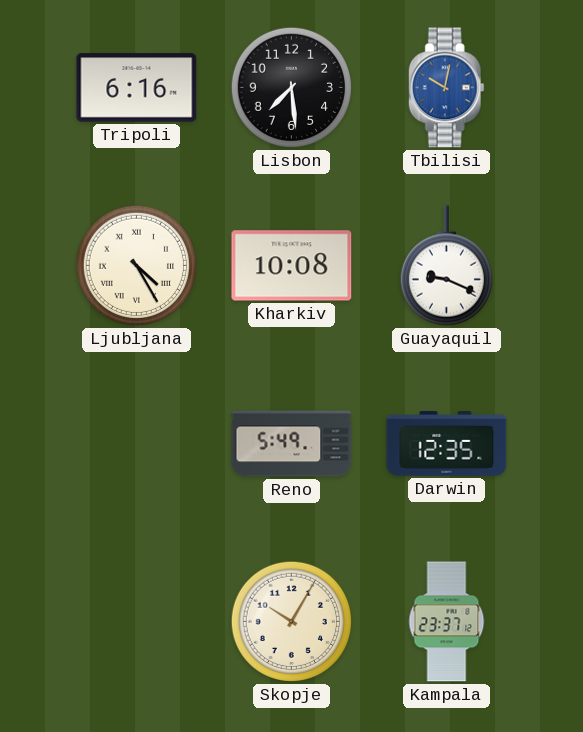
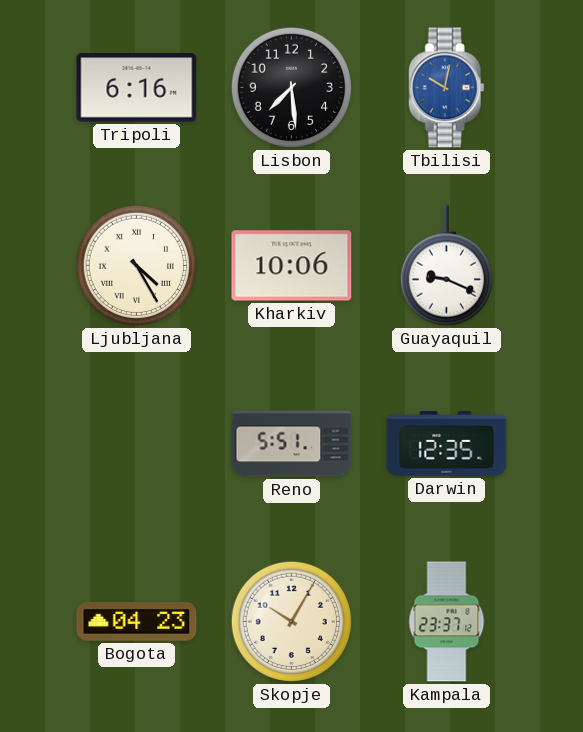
Kharkiv: 10:08 -> 10:06
Reno: 5:49 -> 5:51
Bogota: none -> 04:23
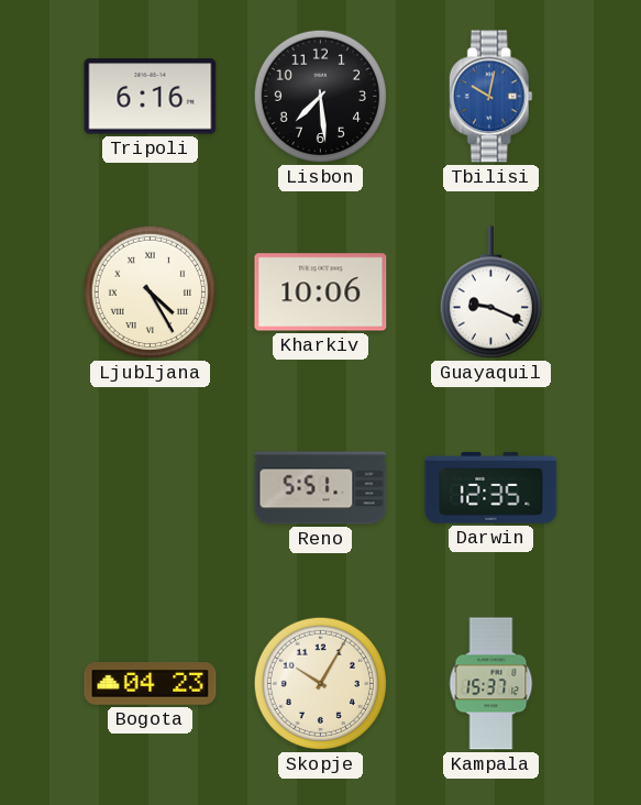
Kampala: 23:37 -> 15:37
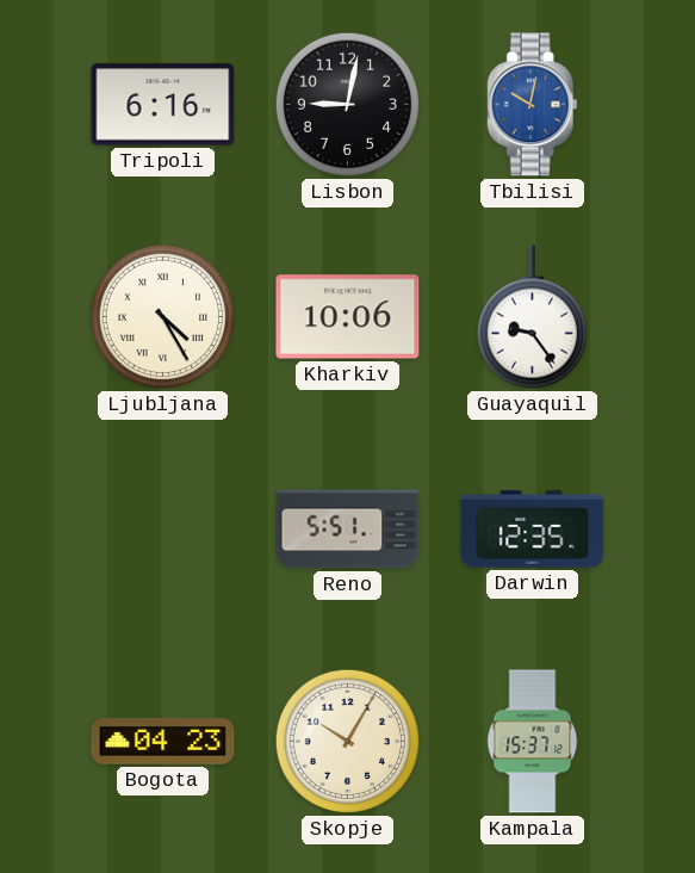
Lisbon: 7:29 -> 9:02
Guayaquil: 9:19 -> 9:24
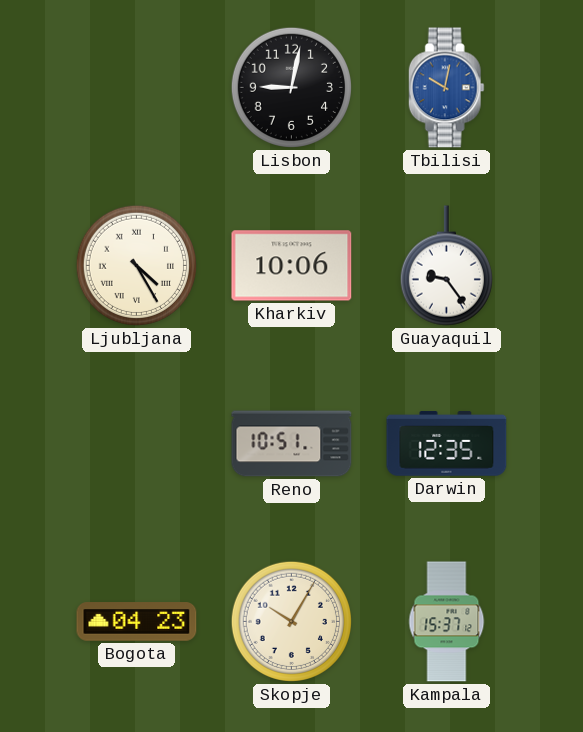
Tripoli: 6:16 -> none
Reno: 5:51 -> 10:51
